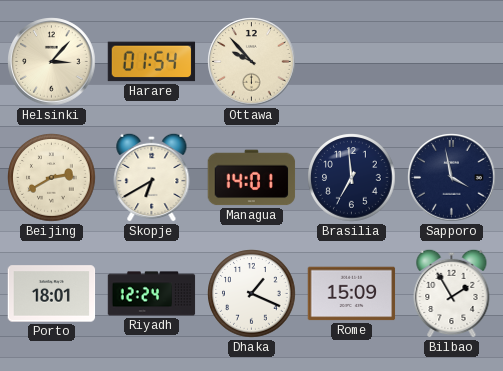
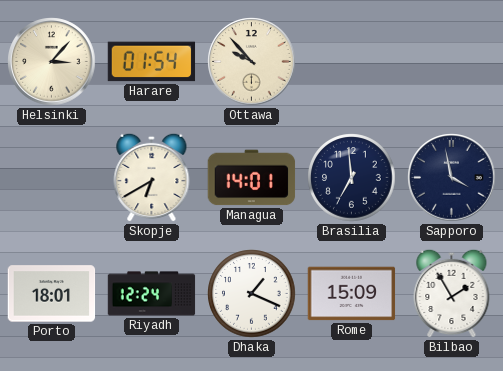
Beijing: 2:40 -> none
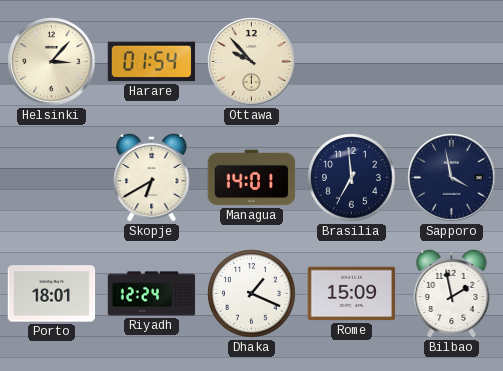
Bilbao: 1:55 -> 1:58
